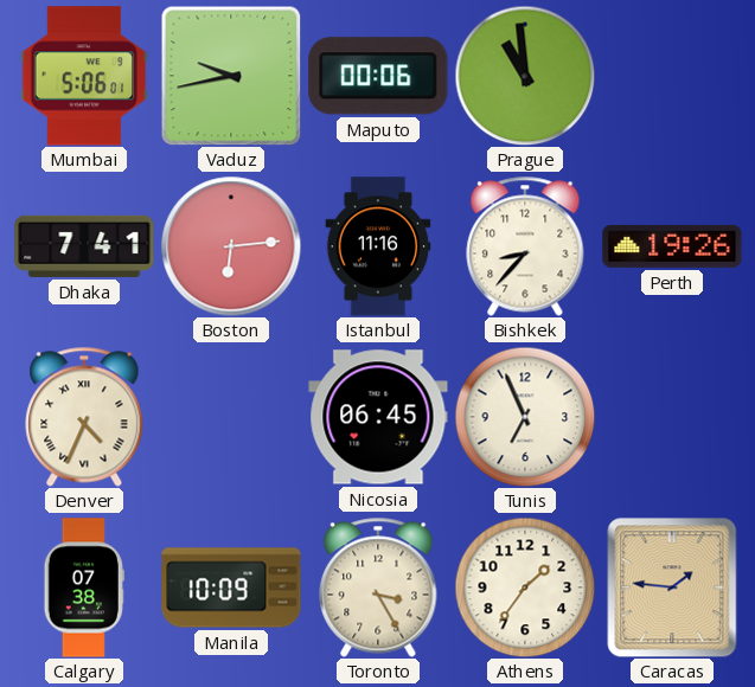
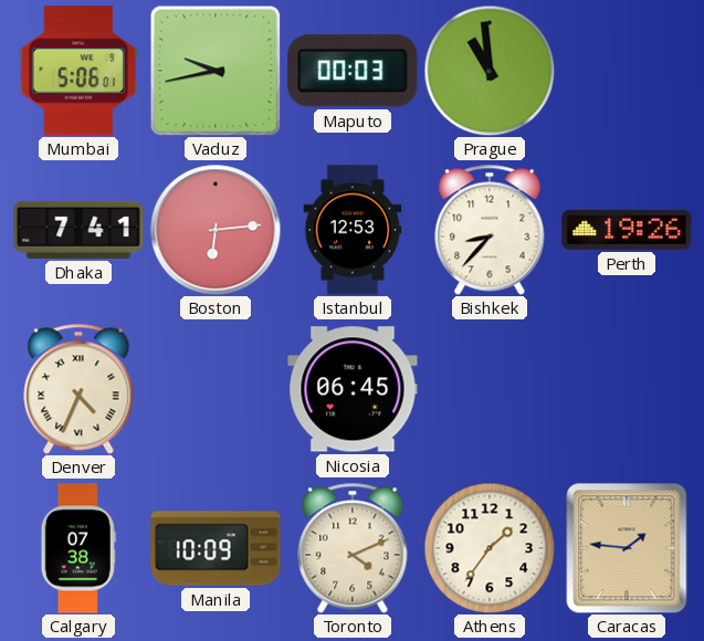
Maputo: 00:06 -> 00:03
Istanbul: 11:16 -> 12:53
Tunis: 6:56 -> none
Toronto: 3:25 -> 4:11
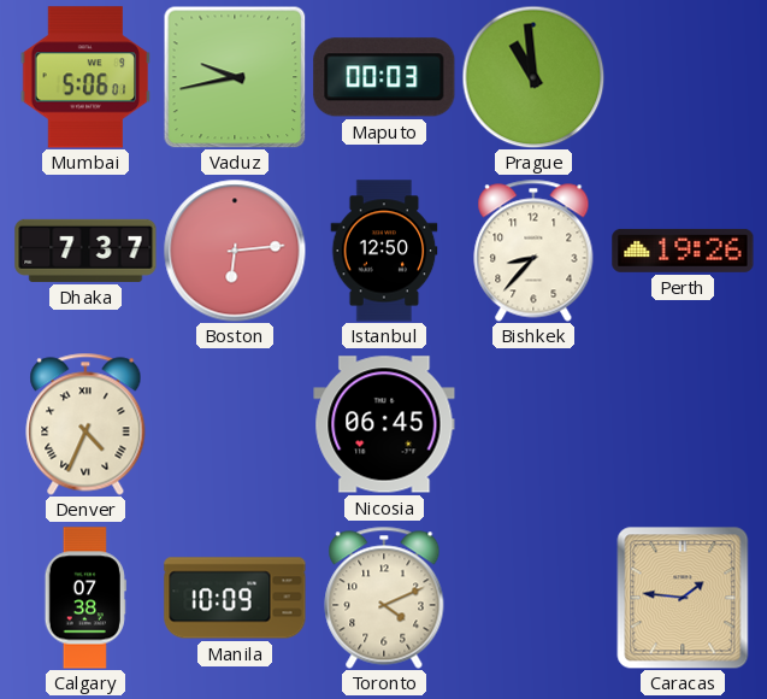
Dhaka: 7:41 -> 7:37
Istanbul: 12:53 -> 12:50
Athens: 1:36 -> none
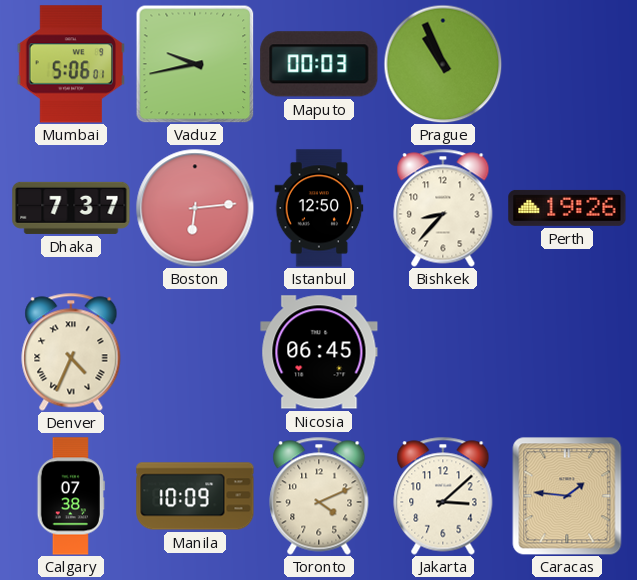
Prague: 10:59 -> 10:56
Jakarta: none -> 3:08
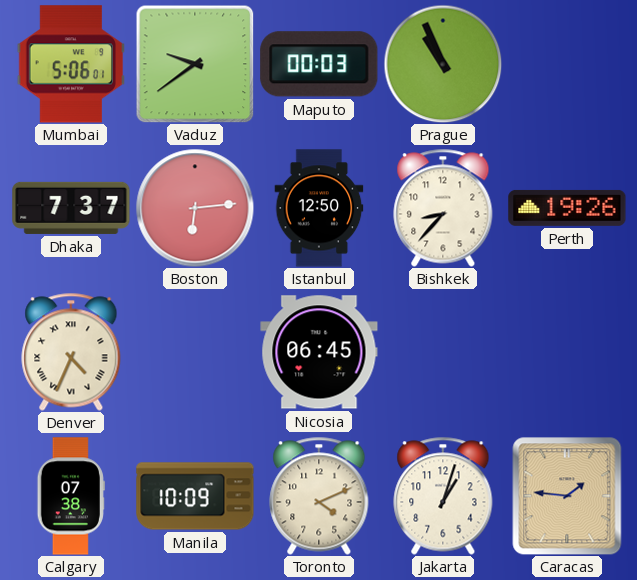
Vaduz: 9:43 -> 9:39
Jakarta: 3:08 -> 1:03
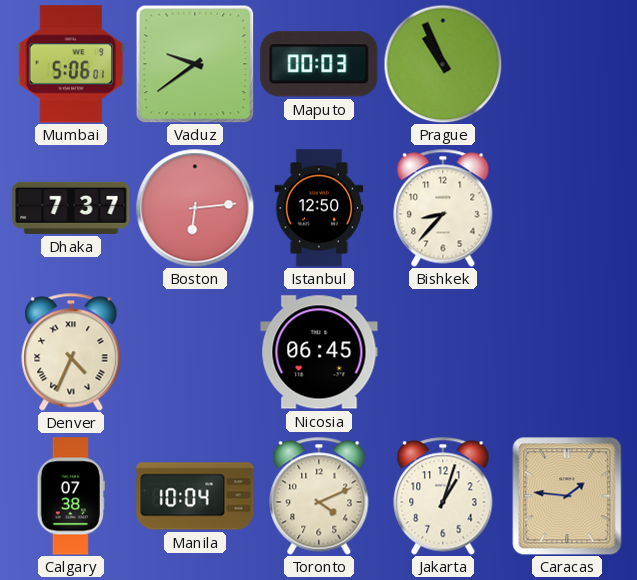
Perth: 19:26 -> none
Manila: 10:09 -> 10:04
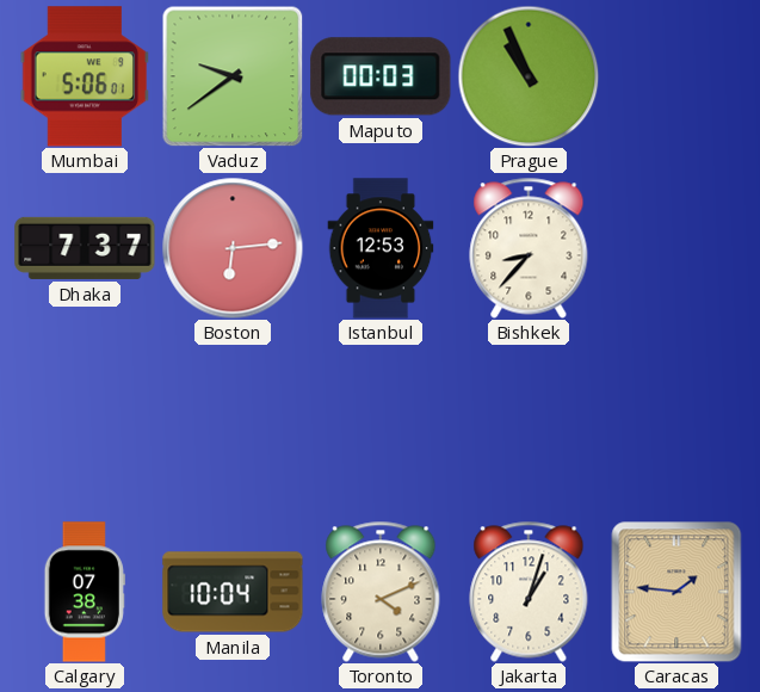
Istanbul: 12:50 -> 12:53
Denver: 4:34 -> none
Nicosia: 06:45 -> none
